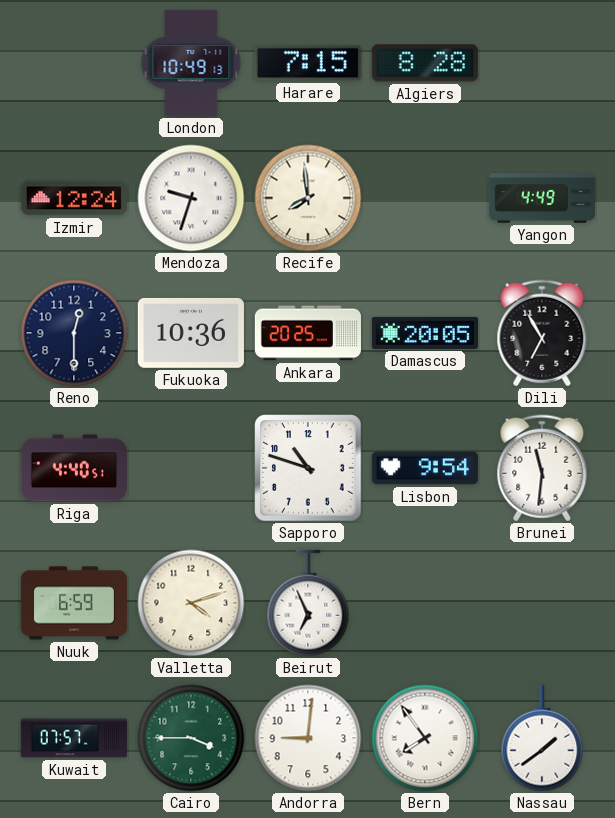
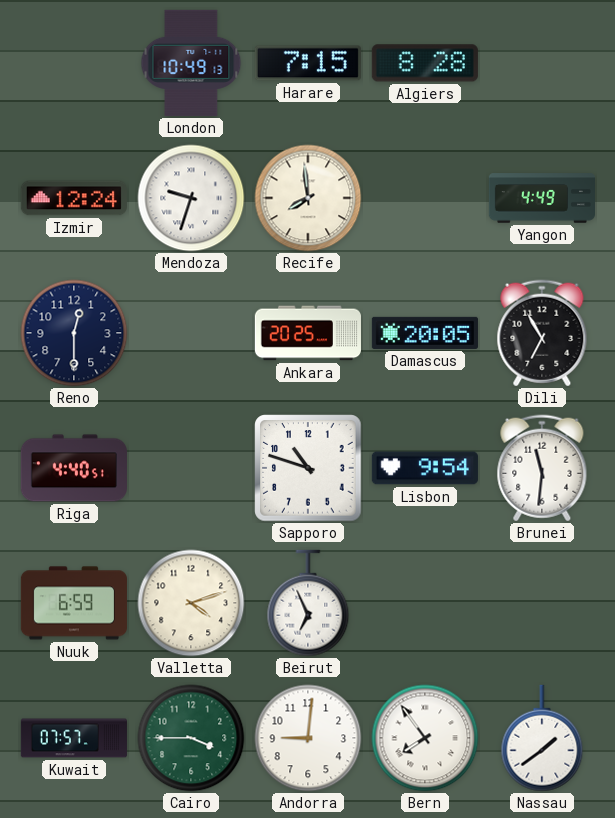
Fukuoka: 10:36 -> none
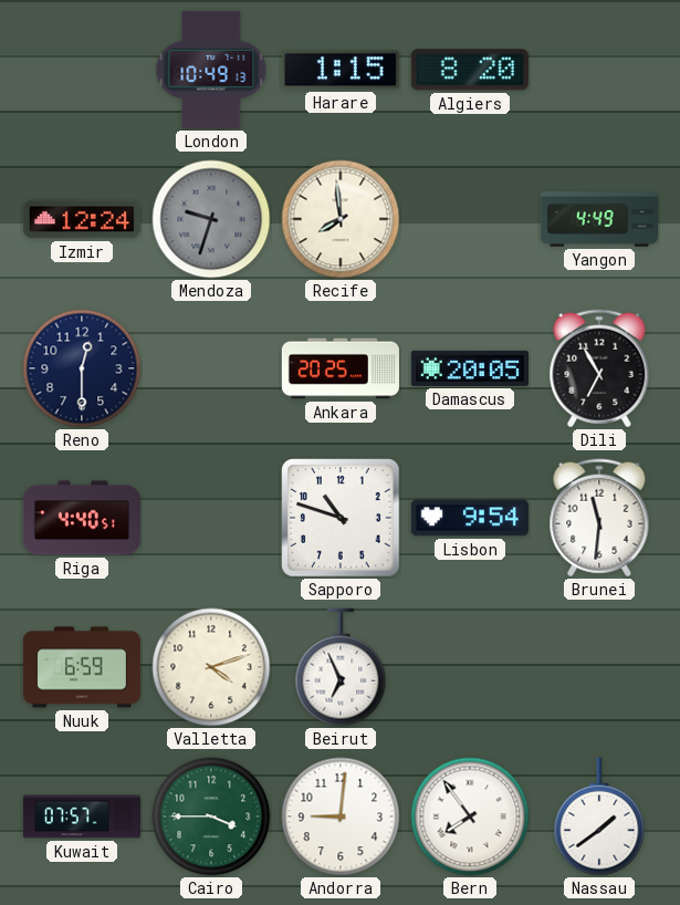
Harare: 7:15 -> 1:15
Algiers: 8:28 -> 8:20
Mendoza dial: white -> grey
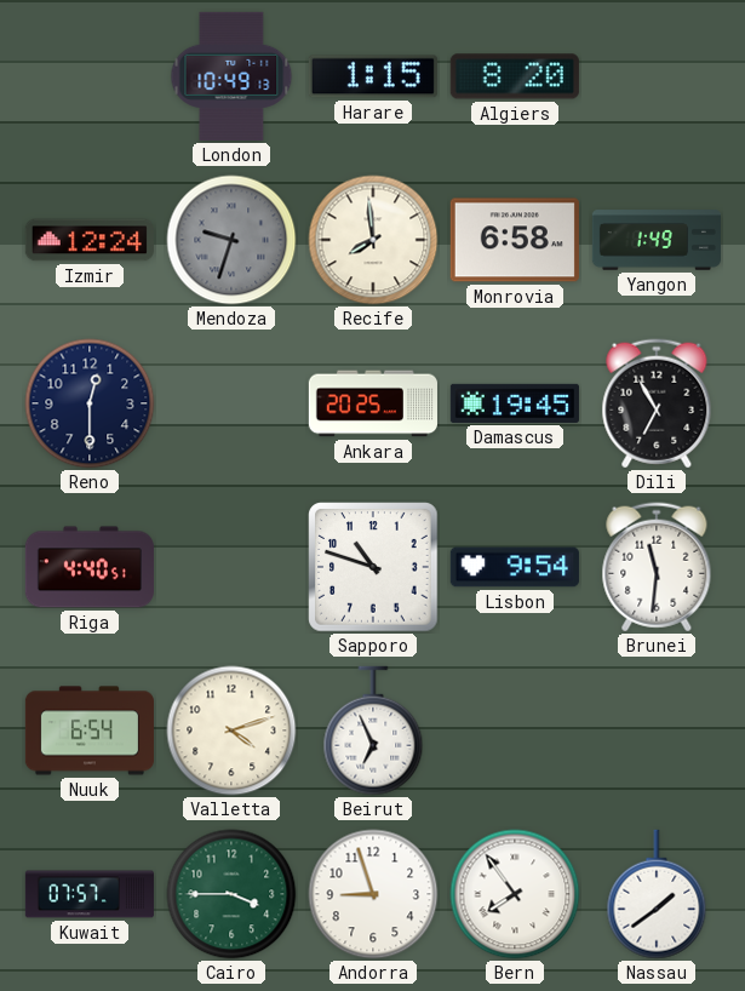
Monrovia: none -> 6:58
Yangon: 4:49 -> 1:49
Damascus: 20:05 -> 19:45
Nuuk: 6:59 -> 6:54
Andorra: 9:01 -> 8:57
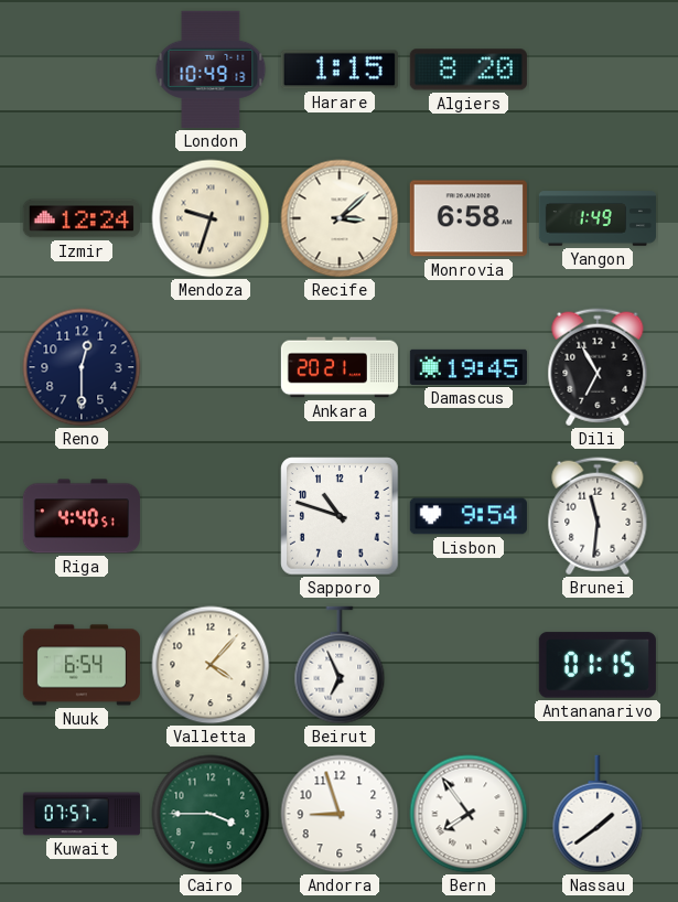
Mendoza dial: grey -> cream
Recife: 7:59 -> 3:08
Ankara: 20:25 -> 20:21
Valletta: 4:12 -> 4:07
Antananarivo: none -> 01:15
